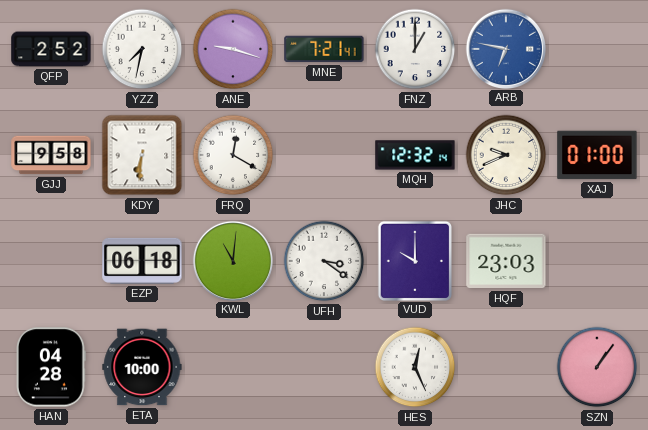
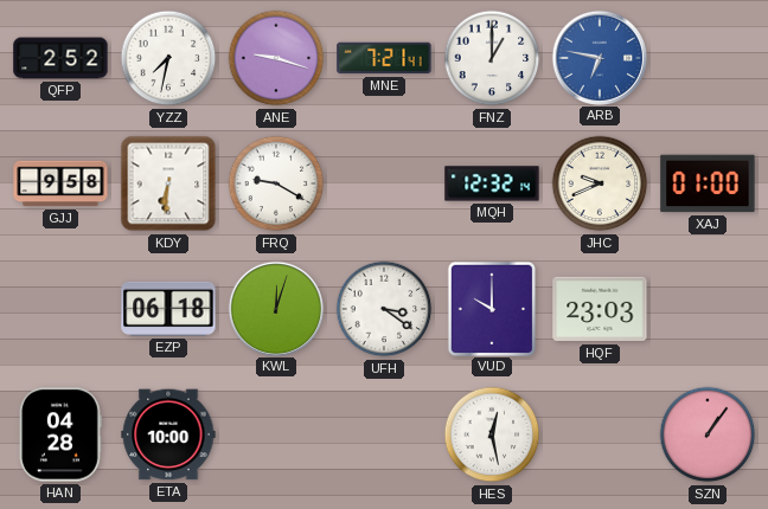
FRQ: 12:20 -> 9:20
KWL: 11:01 -> 12:03
HES: 12:26 -> 12:28
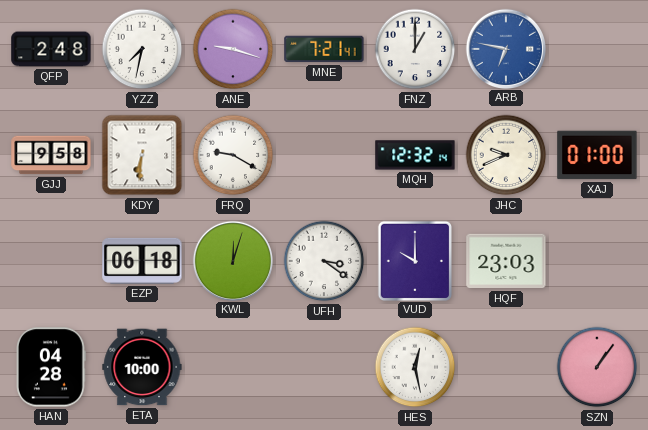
QFP: 2:52 -> 2:48
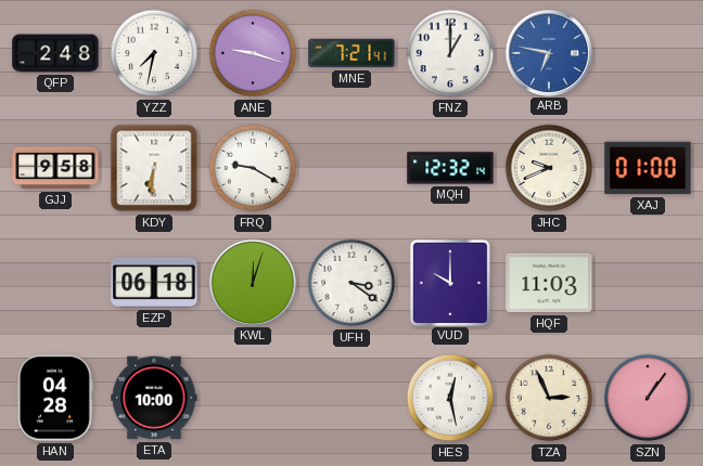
HQF: 23:03 -> 11:03
TZA: none -> 2:56
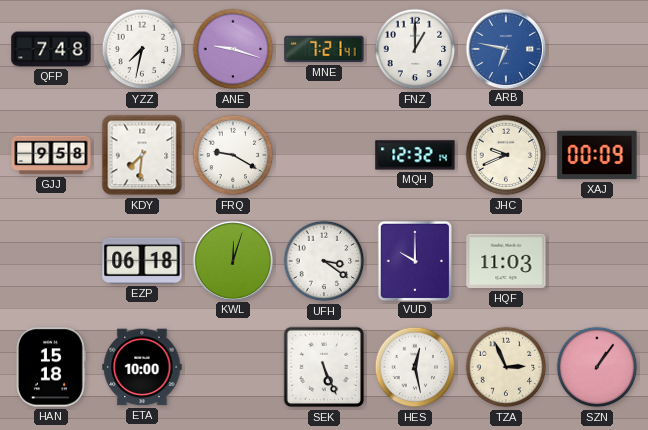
QFP: 2:48 -> 7:48
KDY: 6:31 -> 7:31
XAJ: 01:00 -> 00:09
HAN: 04:28 -> 15:18
SEK: none -> 5:26
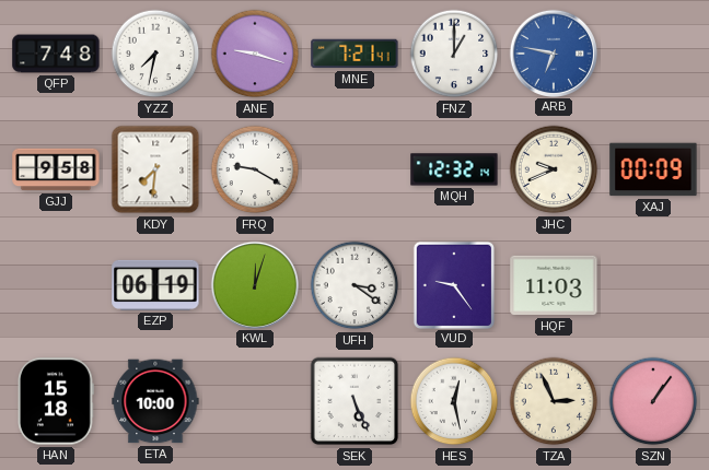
EZP: 06:18 -> 06:19
VUD: 10:00 -> 9:24
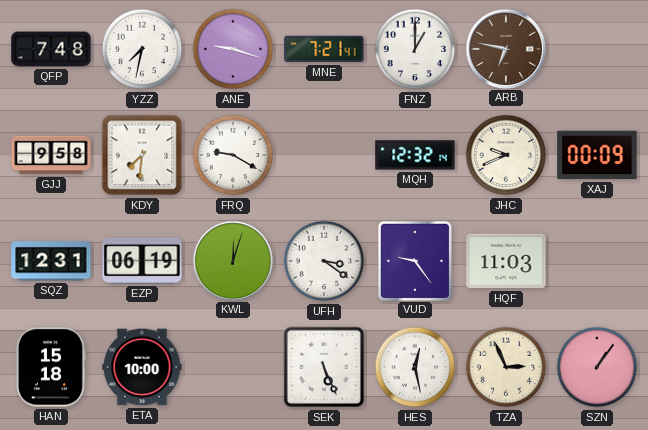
ARB dial: blue -> brown
SQZ: none -> 12:31
